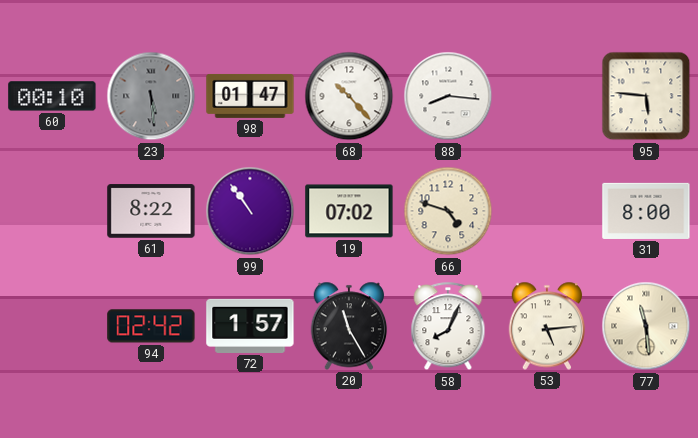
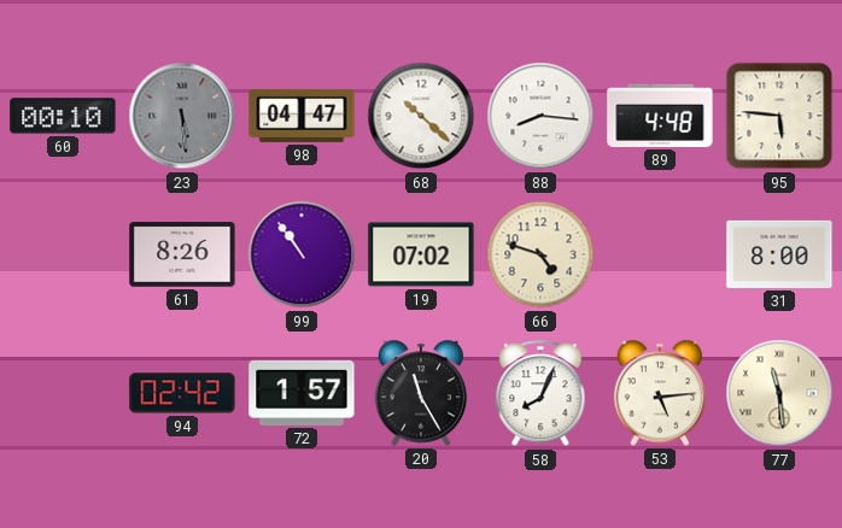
98: 01:47 -> 04:47
68: 10:23 -> 10:22
89: none -> 4:48
61: 8:22 -> 8:26
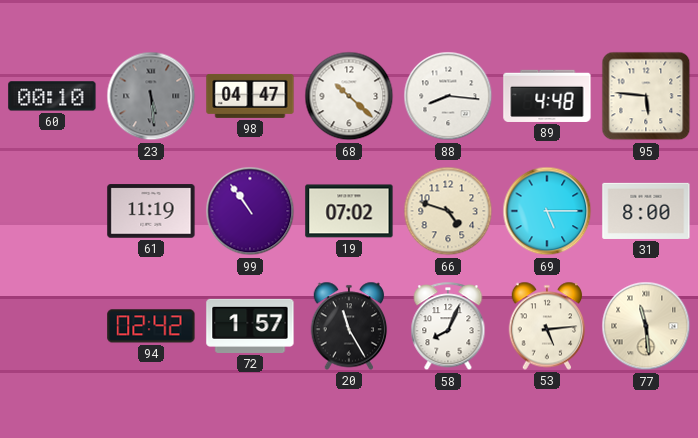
61: 8:26 -> 11:19
69: none -> 5:15
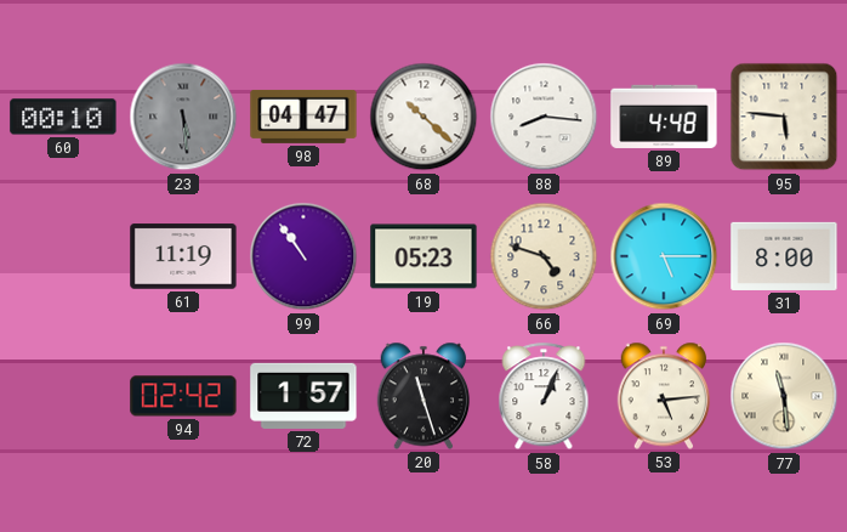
19: 07:02 -> 05:23
20: 11:25 -> 11:27
58: 8:04 -> 1:04
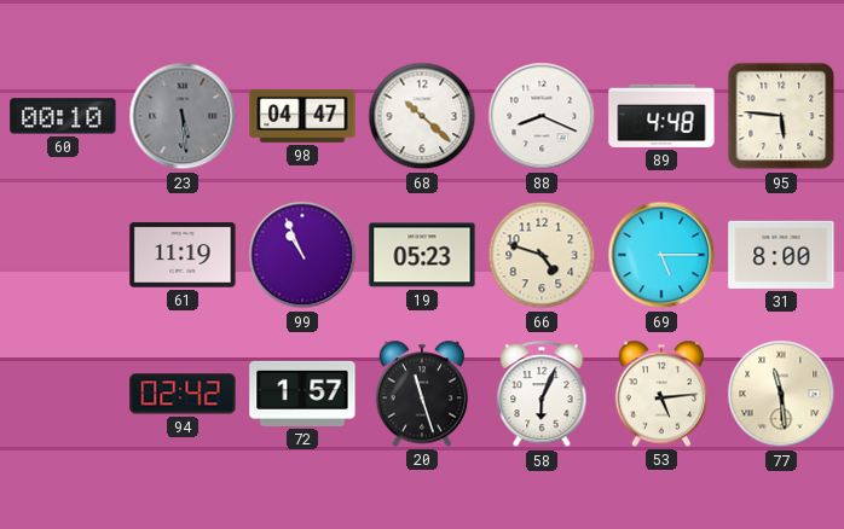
88: 8:16 -> 8:19
99: 10:54 -> 10:56
58: 1:04 -> 6:04
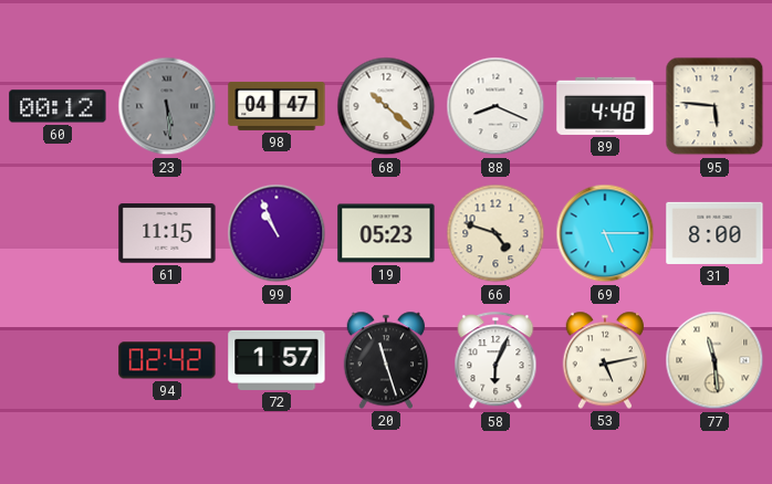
60: 00:10 -> 00:12
61: 11:19 -> 11:15
53: 5:14 -> 5:13
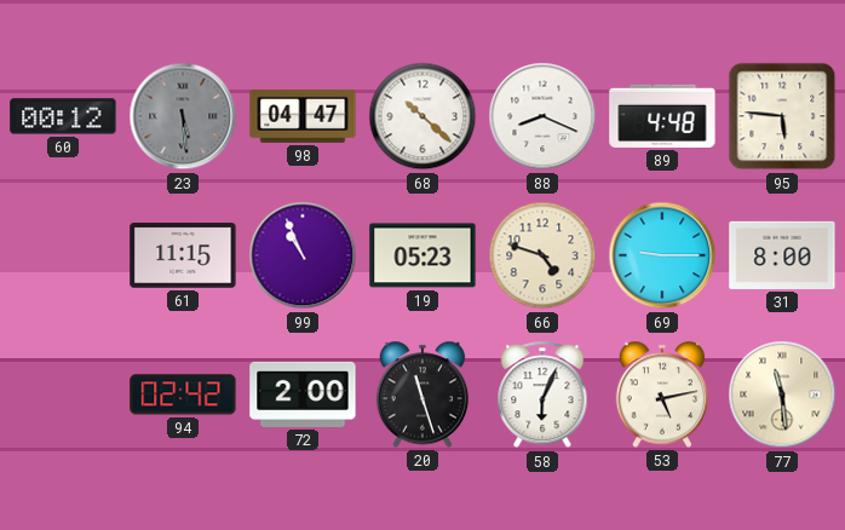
69: 5:15 -> 9:15
72: 1:57 -> 2:00
